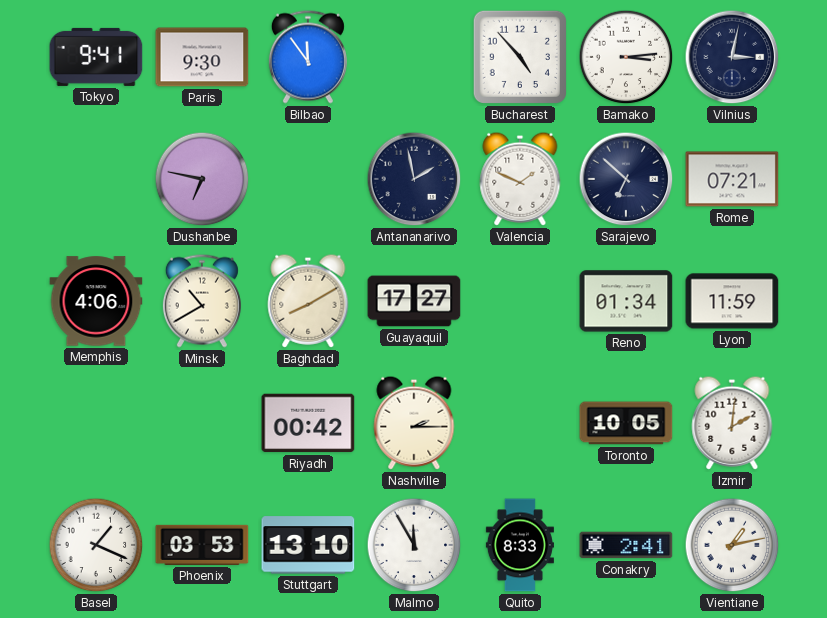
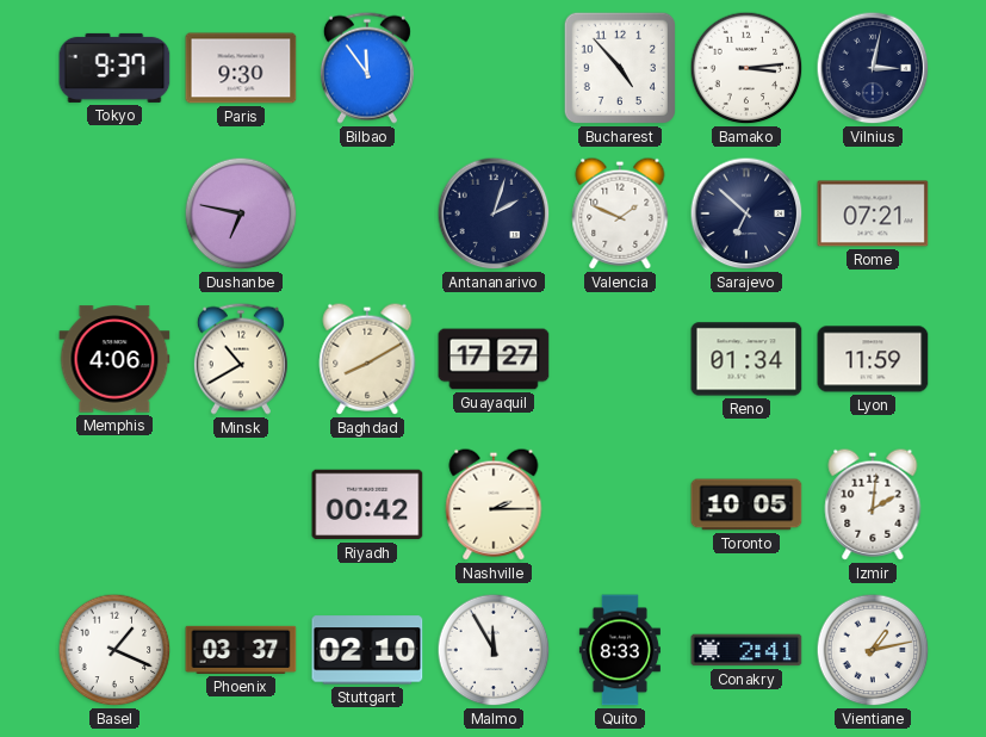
Tokyo: 9:41 -> 9:37
Antananarivo: 1:58 -> 2:03
Phoenix: 03:53 -> 03:37
Stuttgart: 13:10 -> 02:10
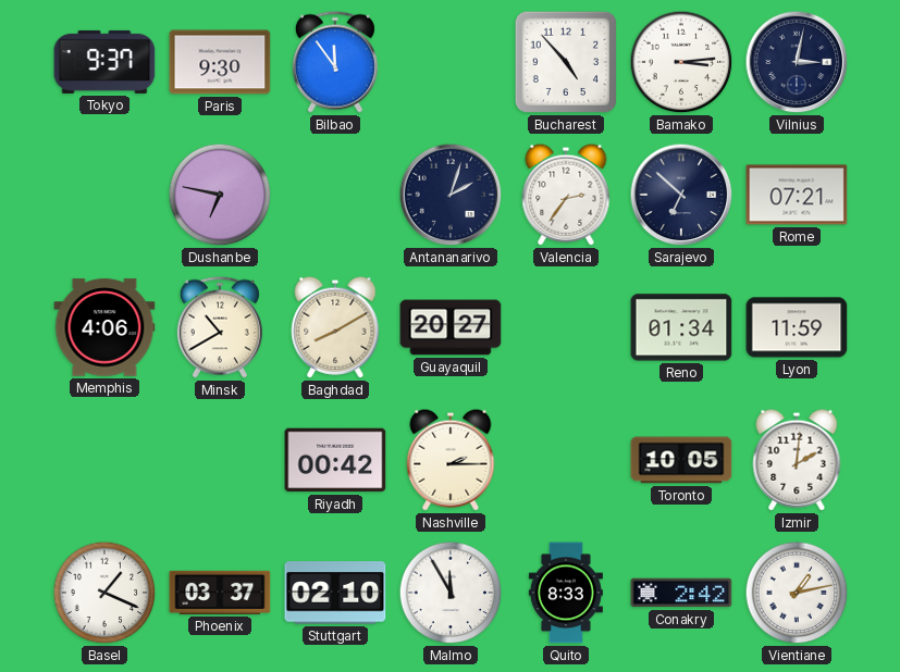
Valencia: 1:49 -> 2:36
Guayaquil: 17:27 -> 20:27
Conakry: 2:41 -> 2:42
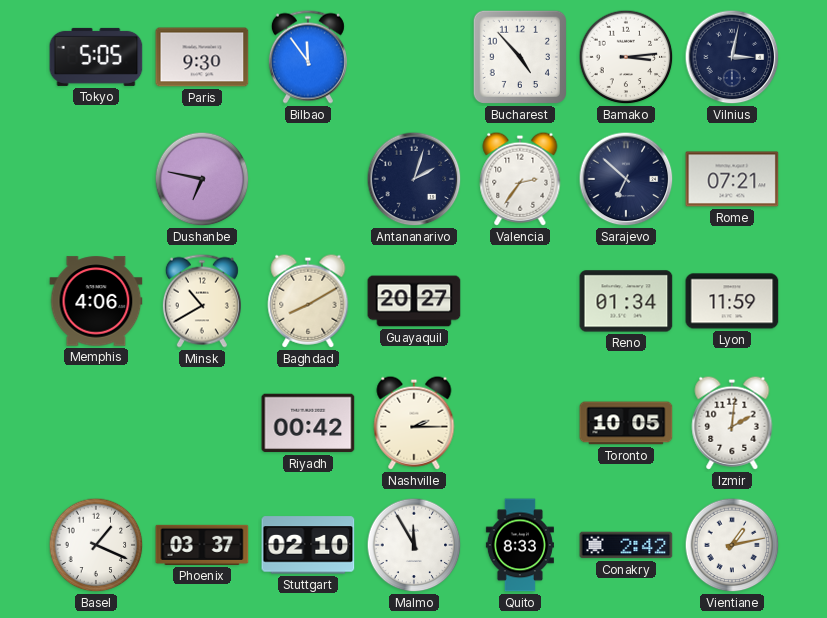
Tokyo: 9:37 -> 5:05
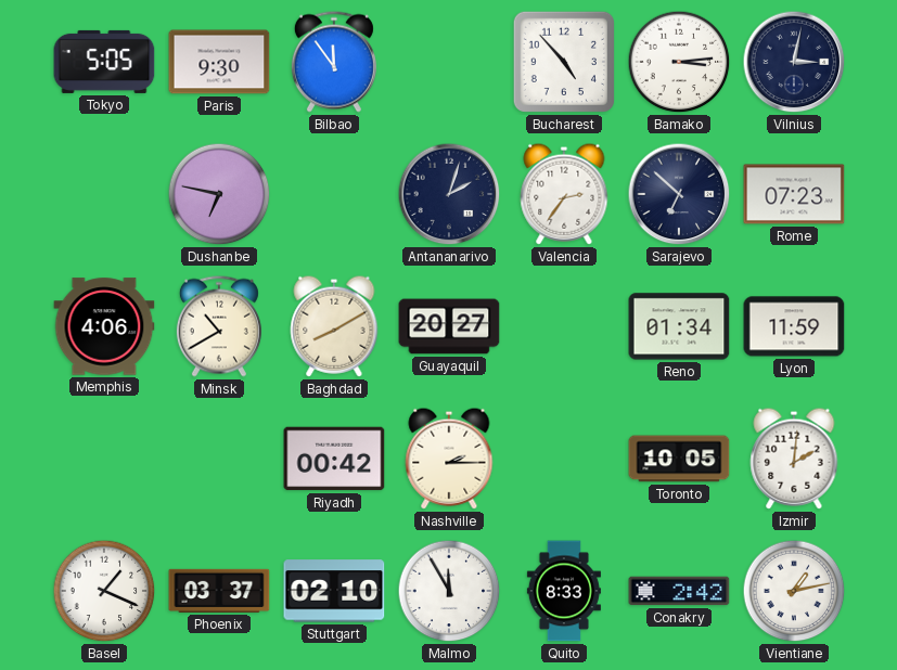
Rome: 07:21 -> 07:23
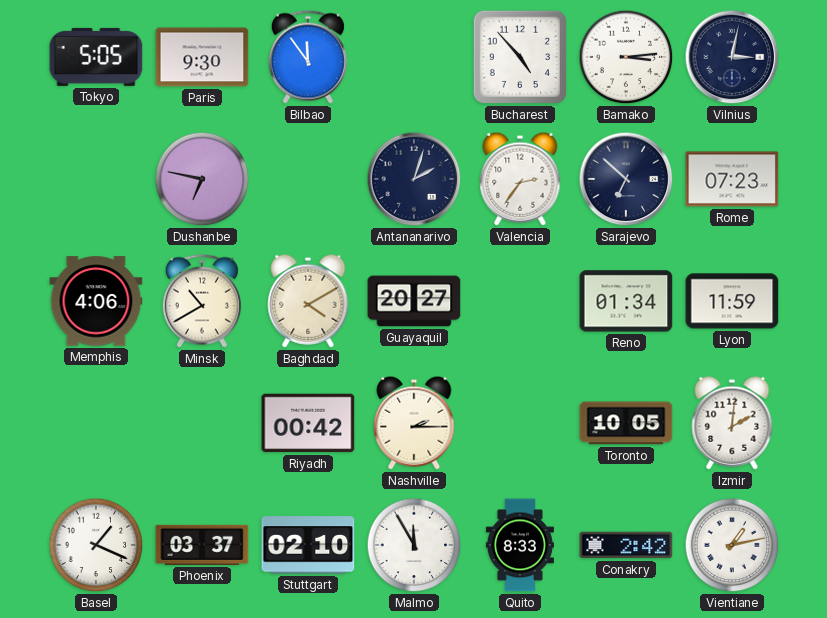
Baghdad: 8:10 -> 4:10
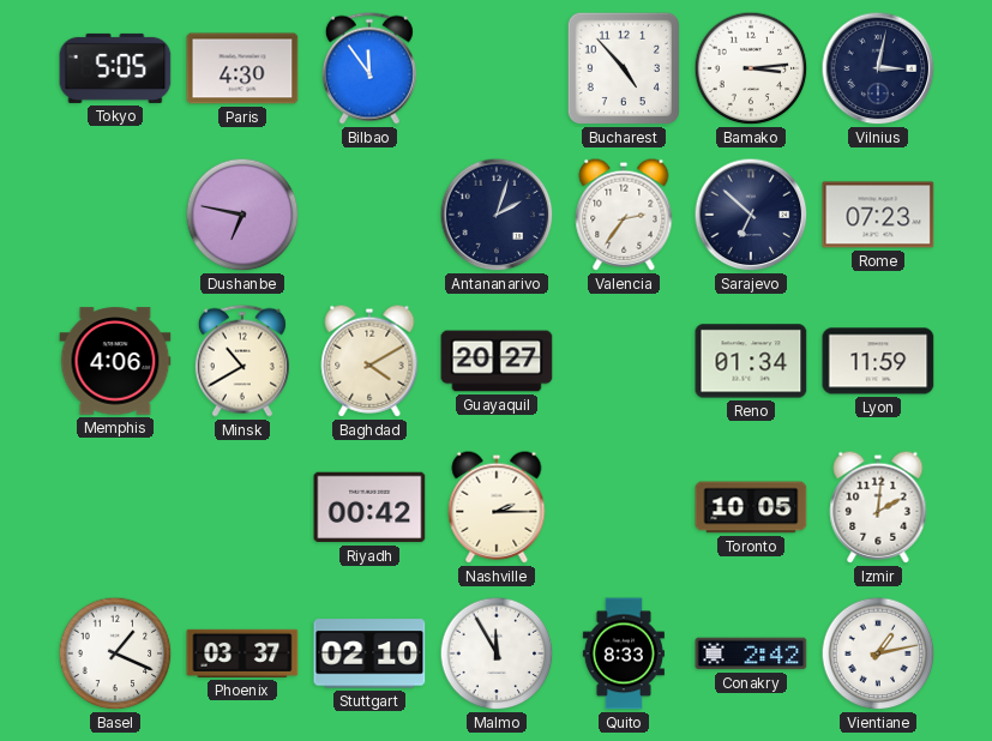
Paris: 9:30 -> 4:30
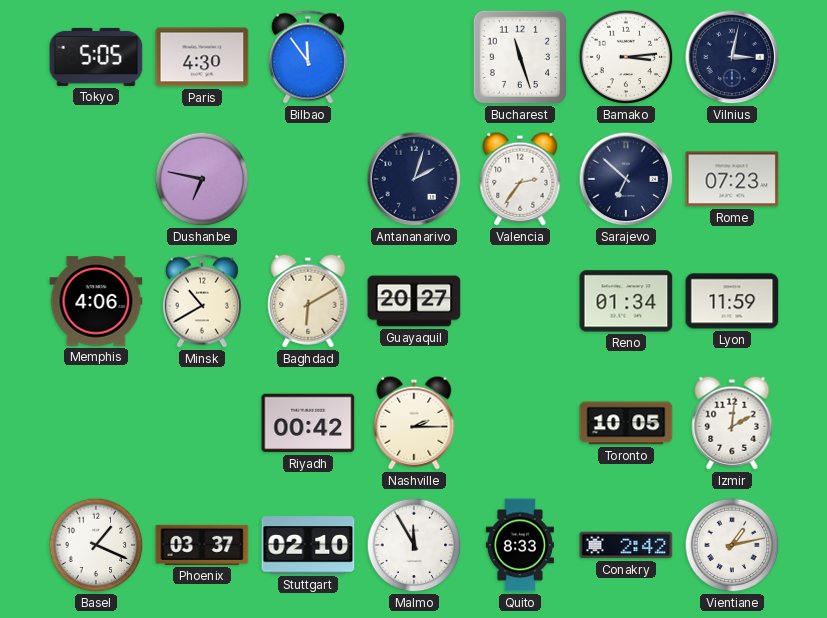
Bucharest: 4:53 -> 11:27
Baghdad: 4:10 -> 6:10
